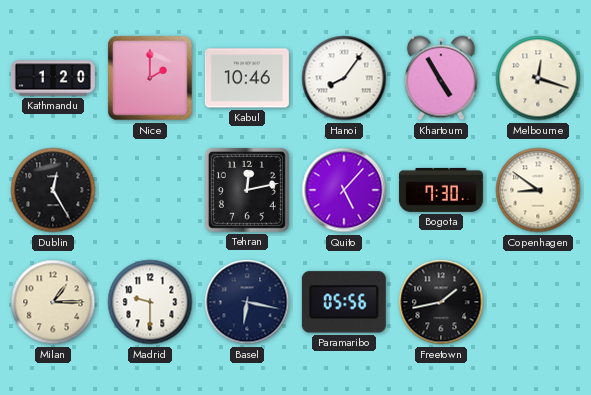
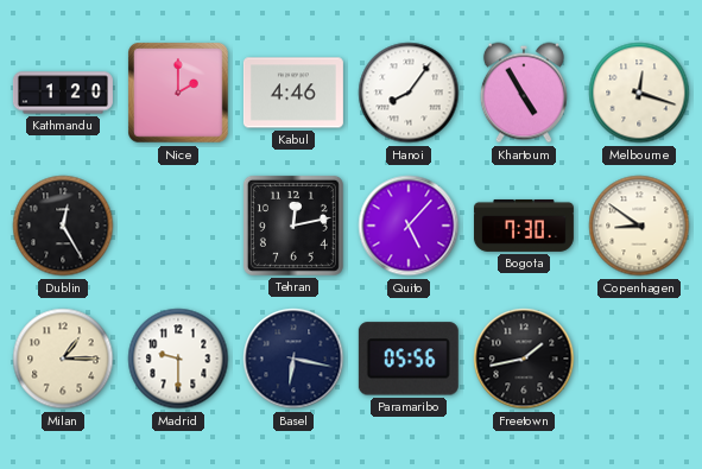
Kabul: 10:46 -> 4:46
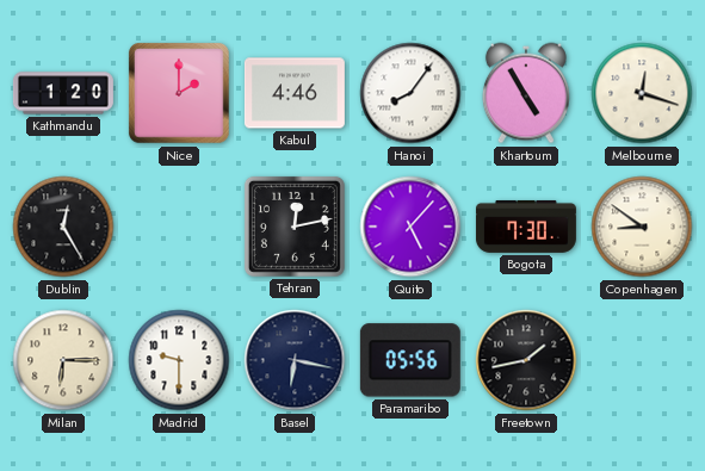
Milan: 1:15 -> 6:15
